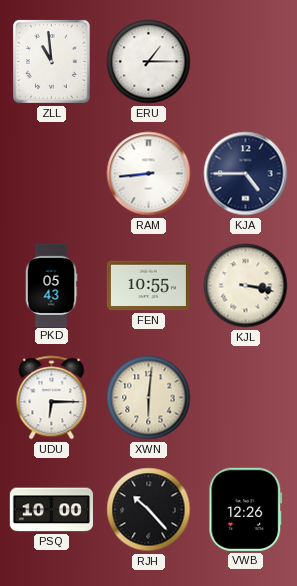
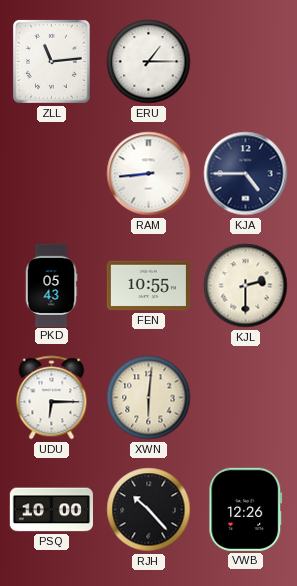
ZLL: 10:59 -> 11:14
KJL: 3:17 -> 2:30
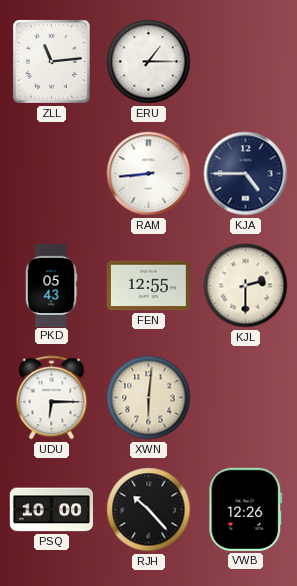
FEN: 10:55 -> 12:55
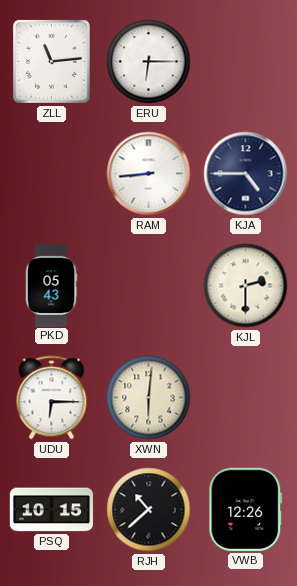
ERU: 1:15 -> 6:15
FEN: 12:55 -> none
PSQ: 10:00 -> 10:15
RJH: 10:23 -> 10:38
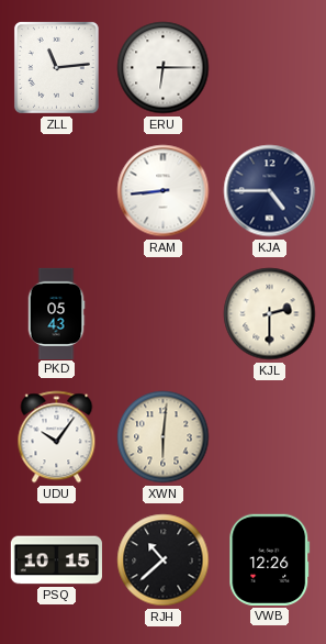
UDU: 6:15 -> 10:06
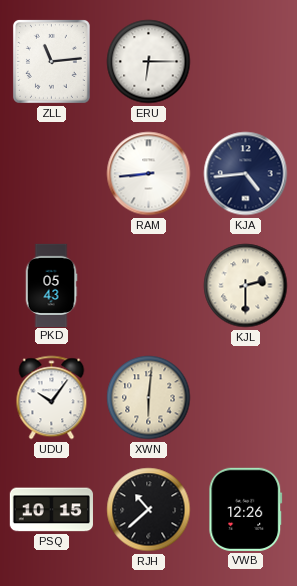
KJA: 4:45 -> 4:44
